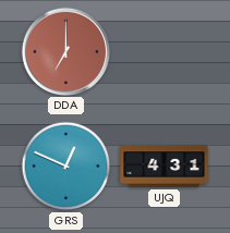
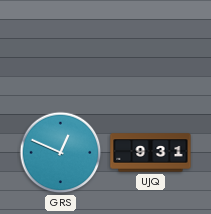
DDA: 7:00 -> none
UJQ: 4:31 -> 9:31
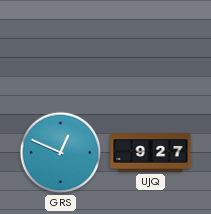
UJQ: 9:31 -> 9:27
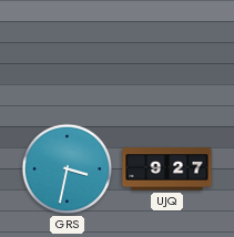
GRS: 12:49 -> 3:32
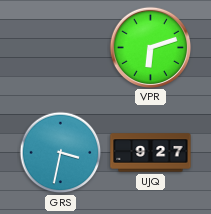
VPR: none -> 6:12
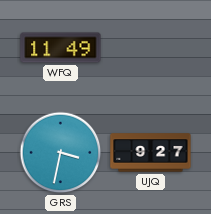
WFQ: none -> 11:49
VPR: 6:12 -> none
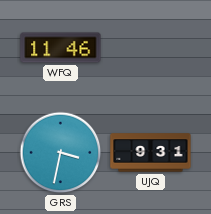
WFQ: 11:49 -> 11:46
UJQ: 9:27 -> 9:31
